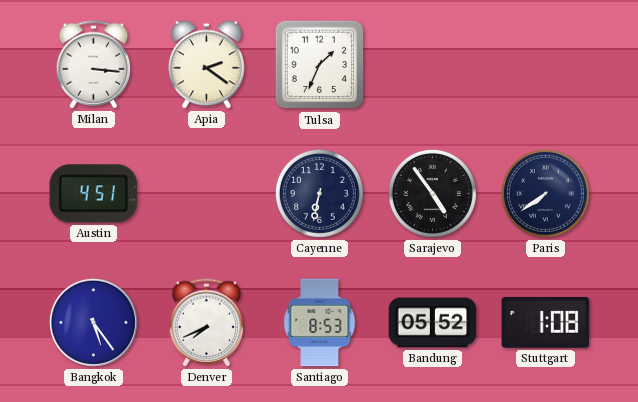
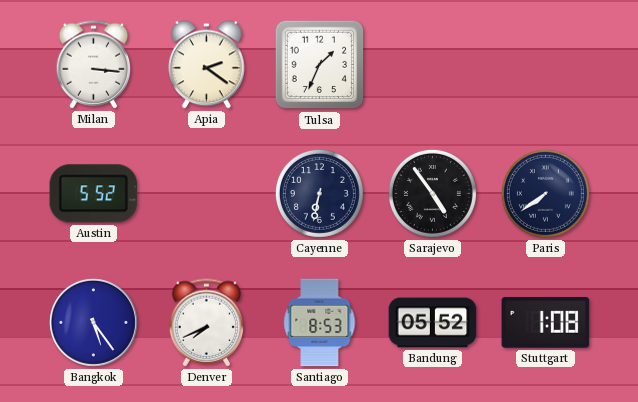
Austin: 4:51 -> 5:52
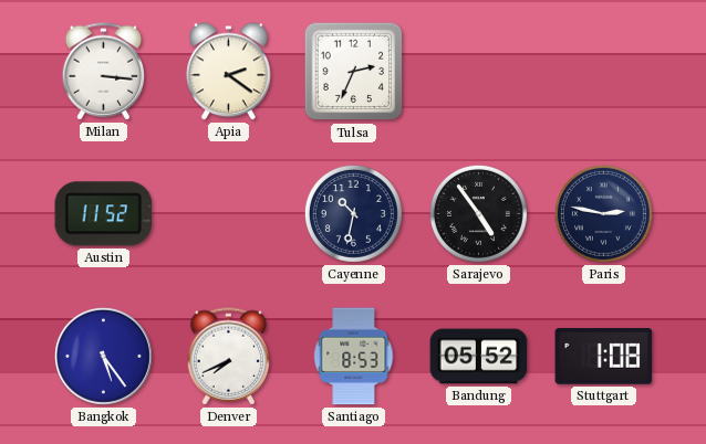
Tulsa: 1:34 -> 2:34
Austin: 5:52 -> 11:52
Cayenne: 6:32 -> 10:32
Paris: 7:39 -> 2:47
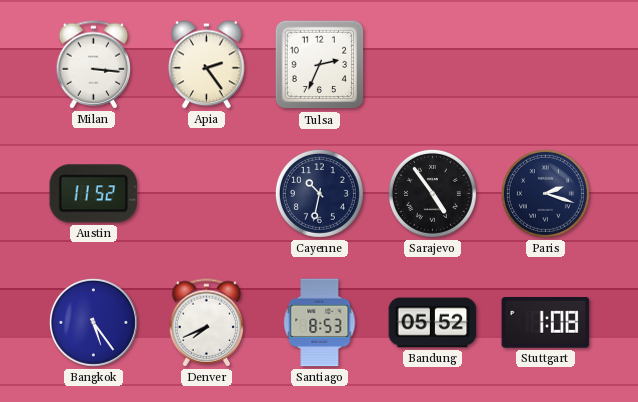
Apia: 2:21 -> 2:24
Paris: 2:47 -> 2:18
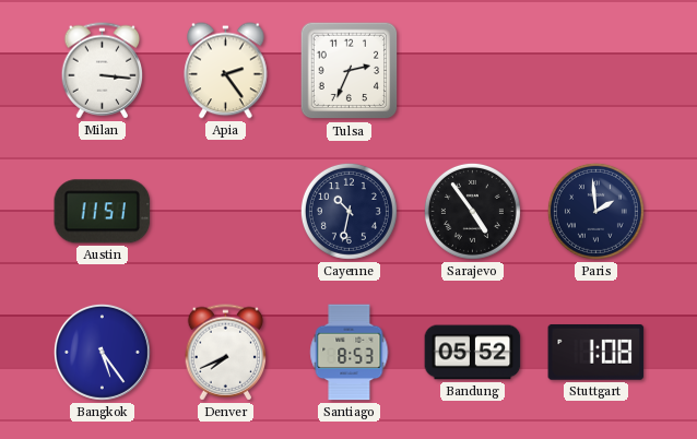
Austin: 11:52 -> 11:51
Paris: 2:18 -> 1:59
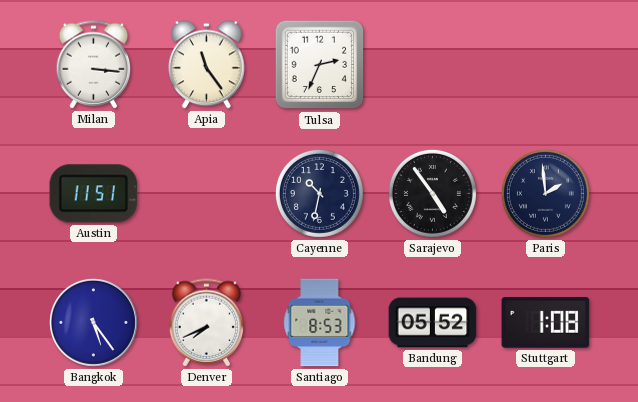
Apia: 2:24 -> 11:24
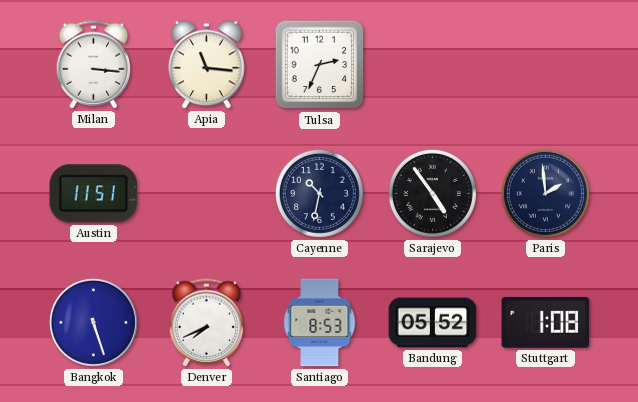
Apia: 11:24 -> 11:16
Bangkok: 5:24 -> 5:27
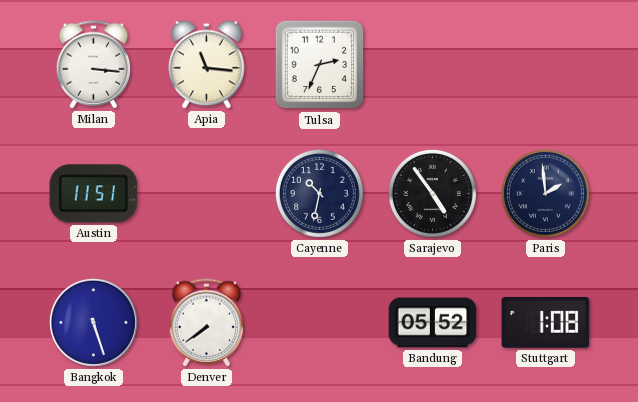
Denver: 7:41 -> 7:39
Santiago: 8:53 -> none
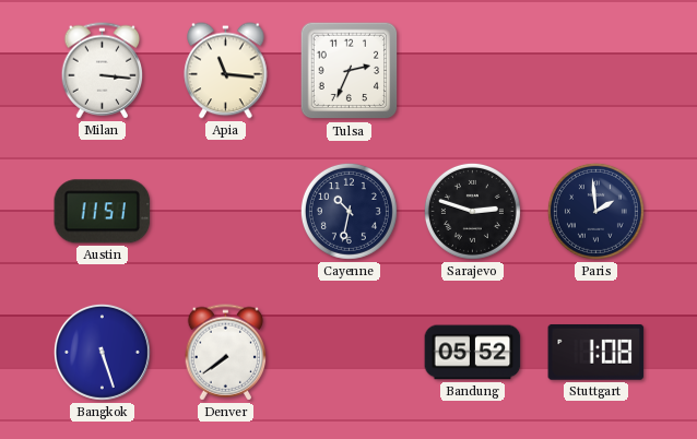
Sarajevo: 4:54 -> 2:48
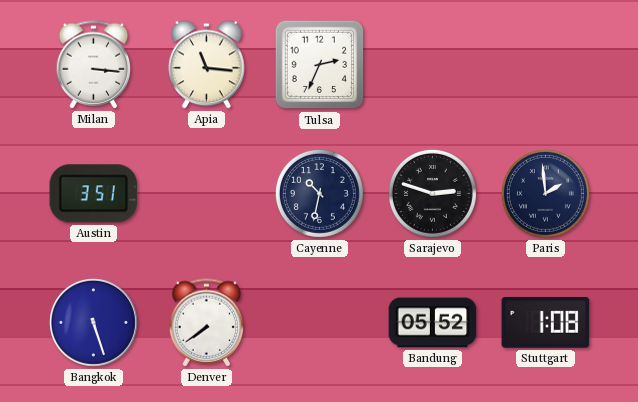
Austin: 11:51 -> 3:51
